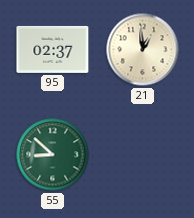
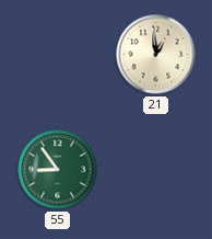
95: 02:37 -> none
55: 8:52 -> 8:54
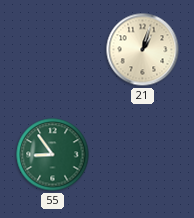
21: 12:59 -> 1:03
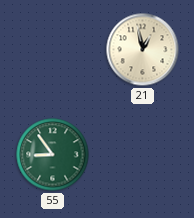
21: 1:03 -> 12:58
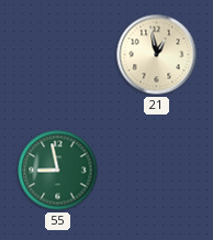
55: 8:54 -> 8:58
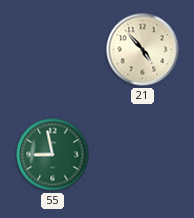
21: 12:58 -> 4:53
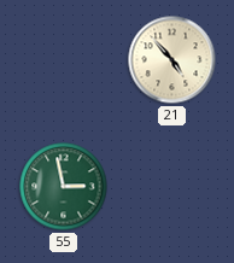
55: 8:58 -> 2:58
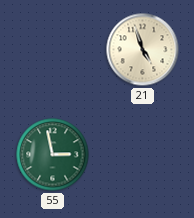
21: 4:53 -> 4:57
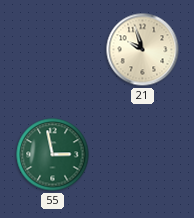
21: 4:57 -> 9:57
